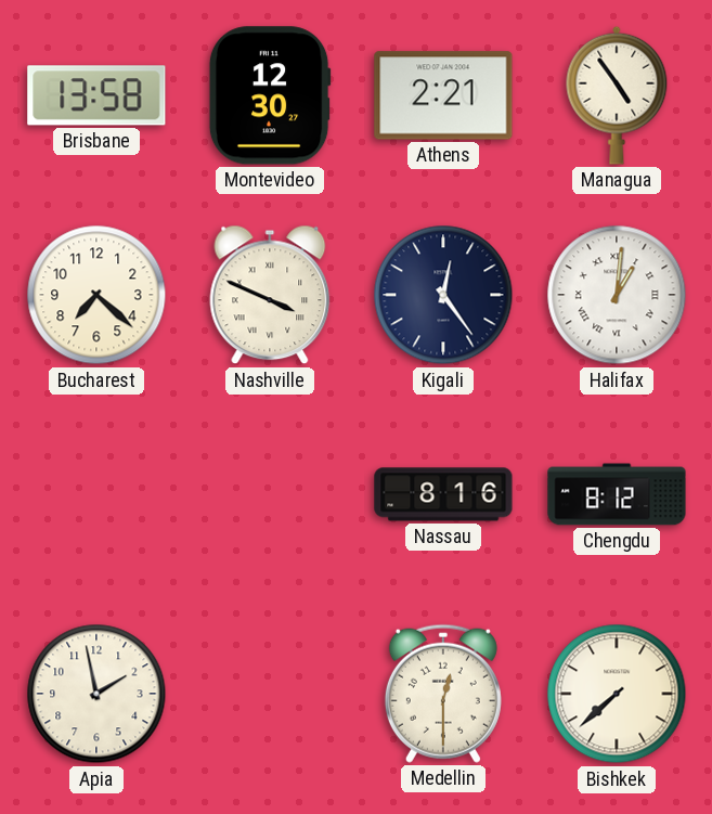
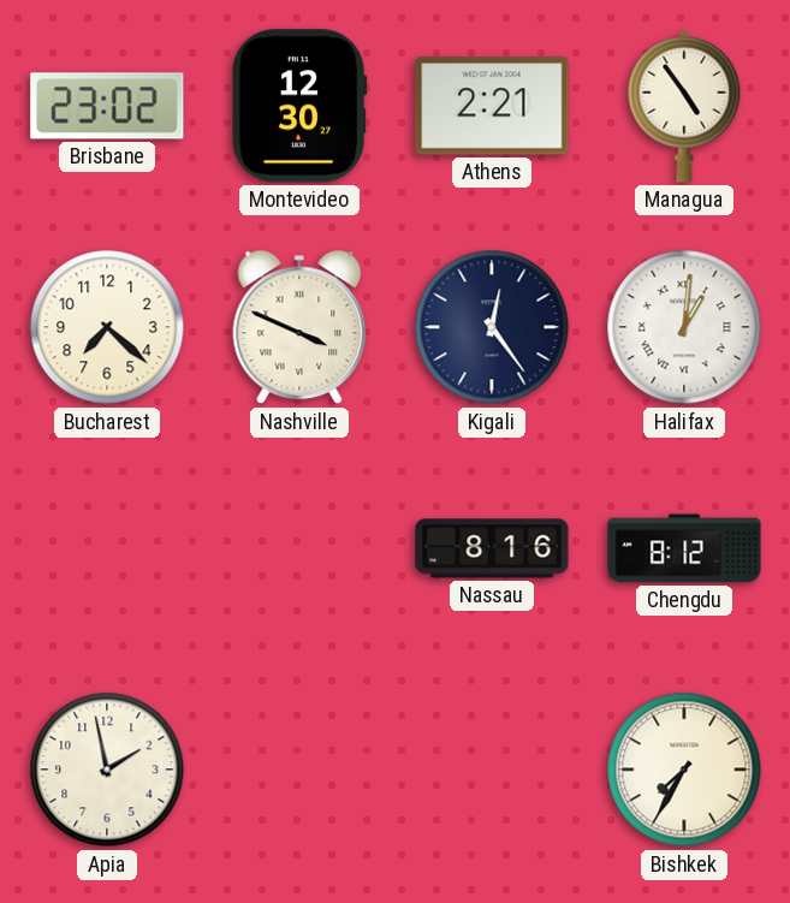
Brisbane: 13:58 -> 23:02
Medellin: 12:30 -> none
Bishkek: 7:38 -> 7:35
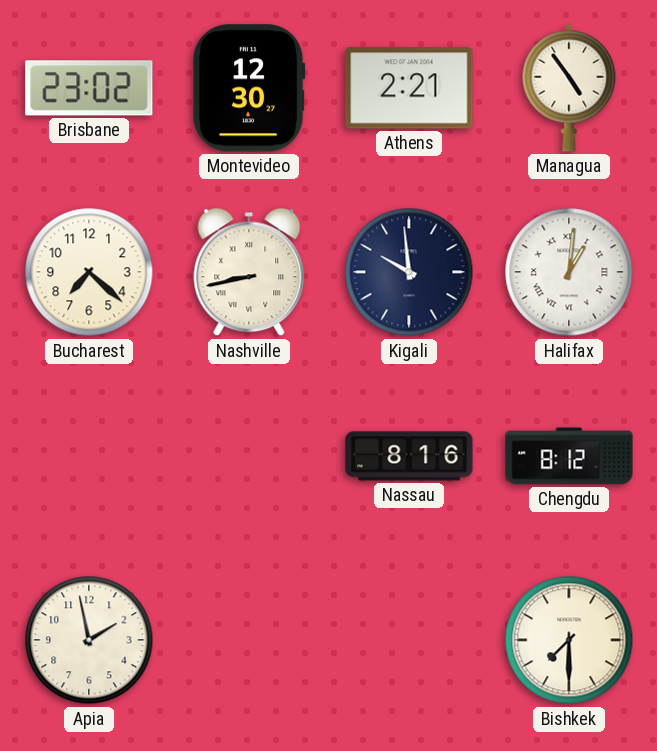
Nashville: 3:49 -> 8:43
Kigali: 12:24 -> 9:59
Bishkek: 7:35 -> 7:30
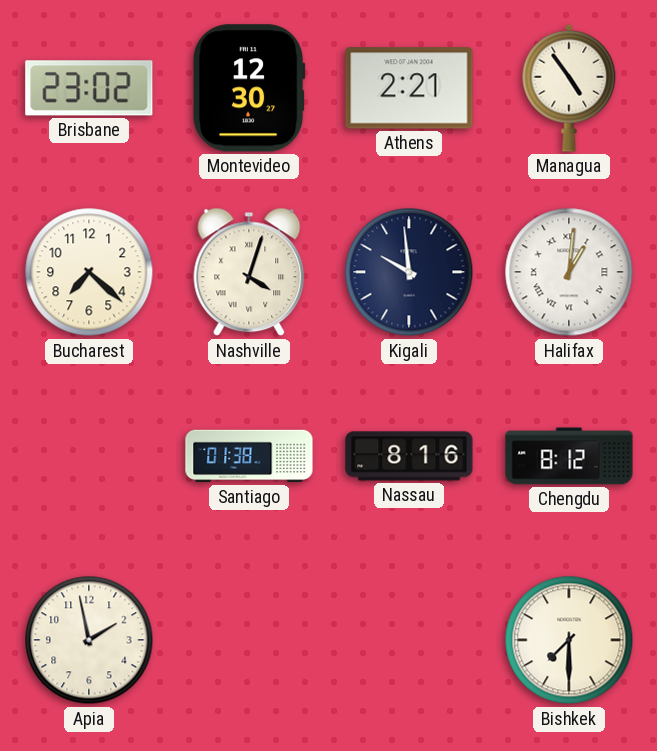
Nashville: 8:43 -> 4:03
Santiago: none -> 01:38
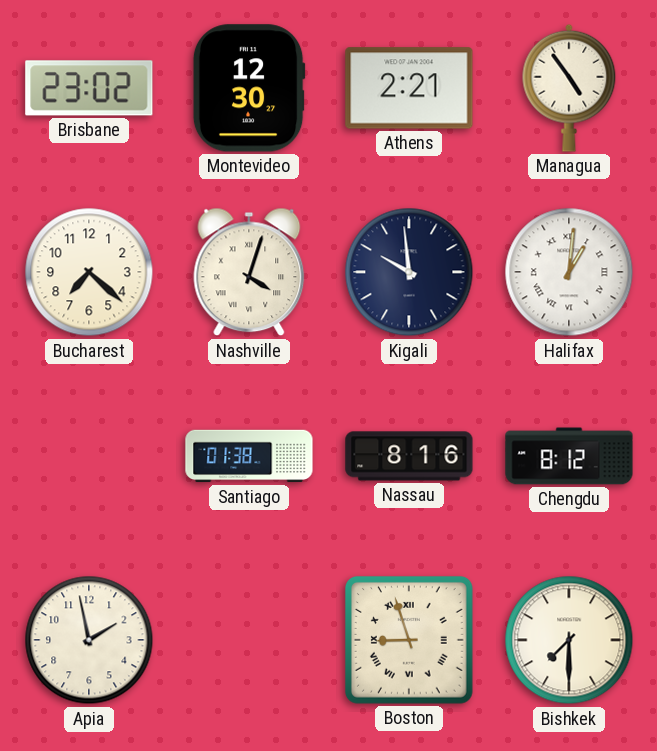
Boston: none -> 8:57
